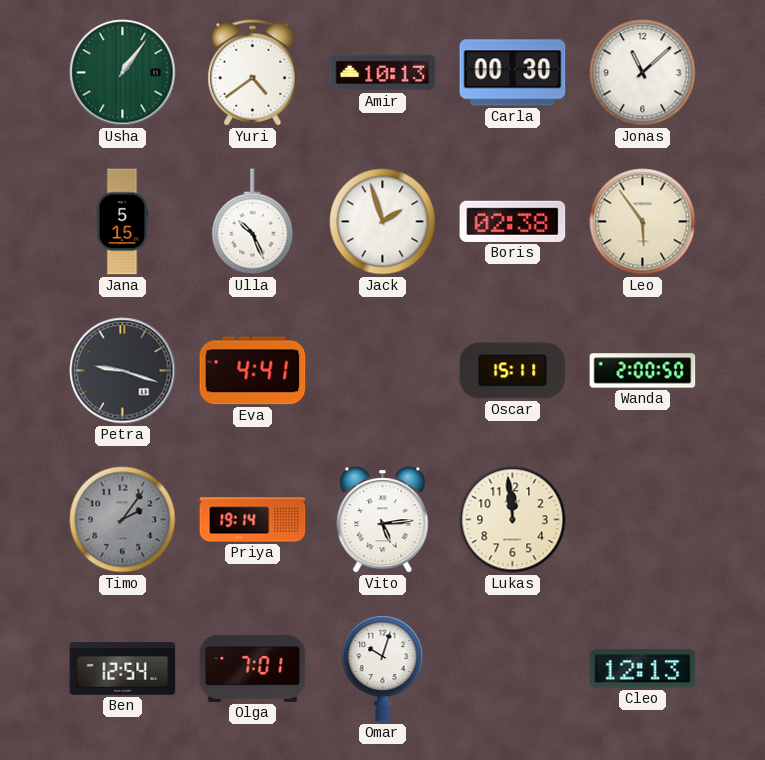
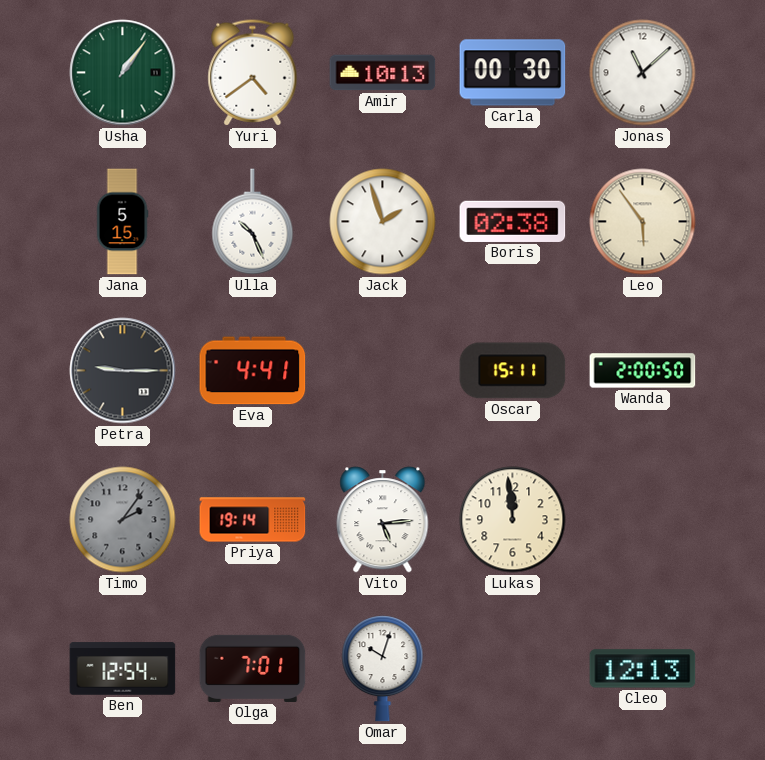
Petra: 9:18 -> 9:15
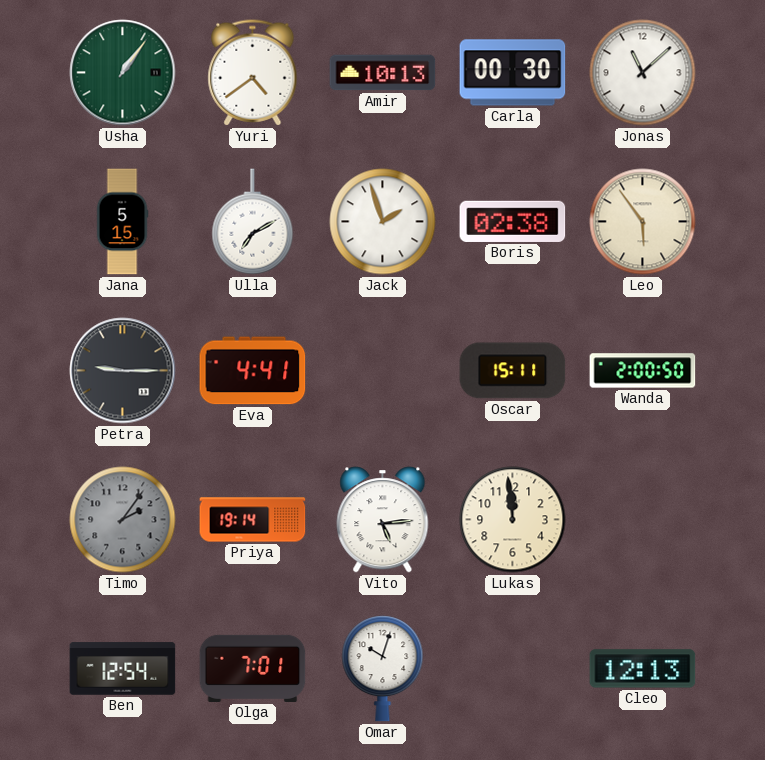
Ulla: 10:26 -> 7:10
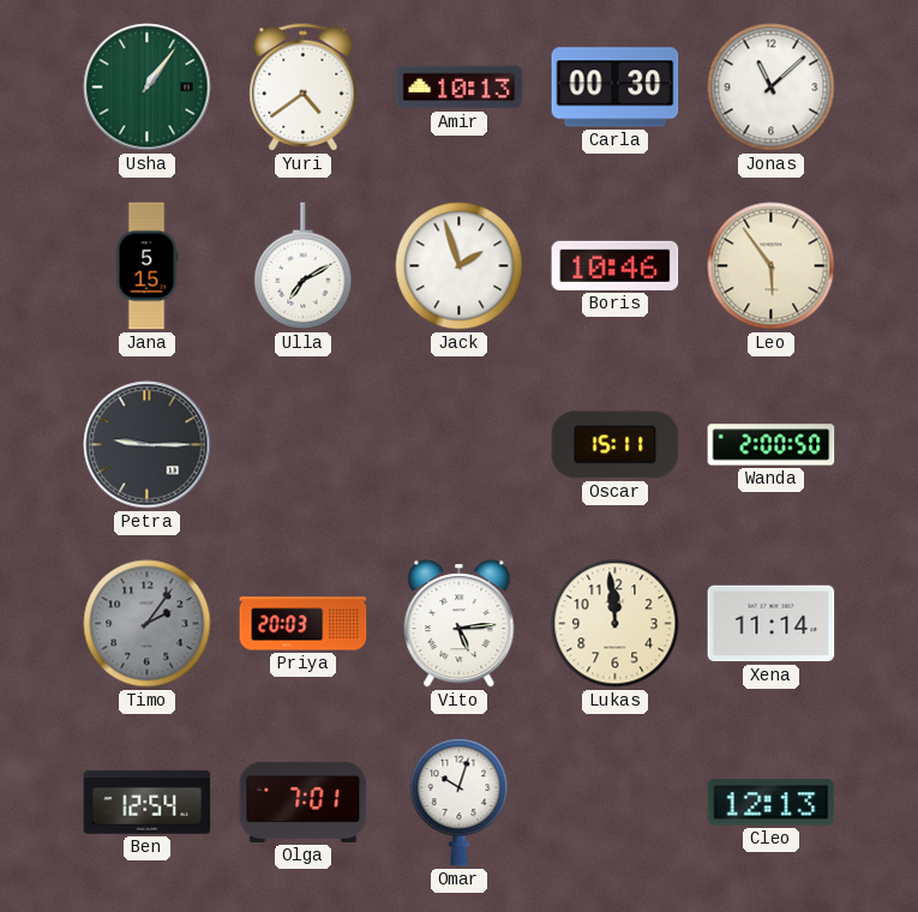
Boris: 02:38 -> 10:46
Eva: 4:41 -> none
Priya: 19:14 -> 20:03
Xena: none -> 11:14
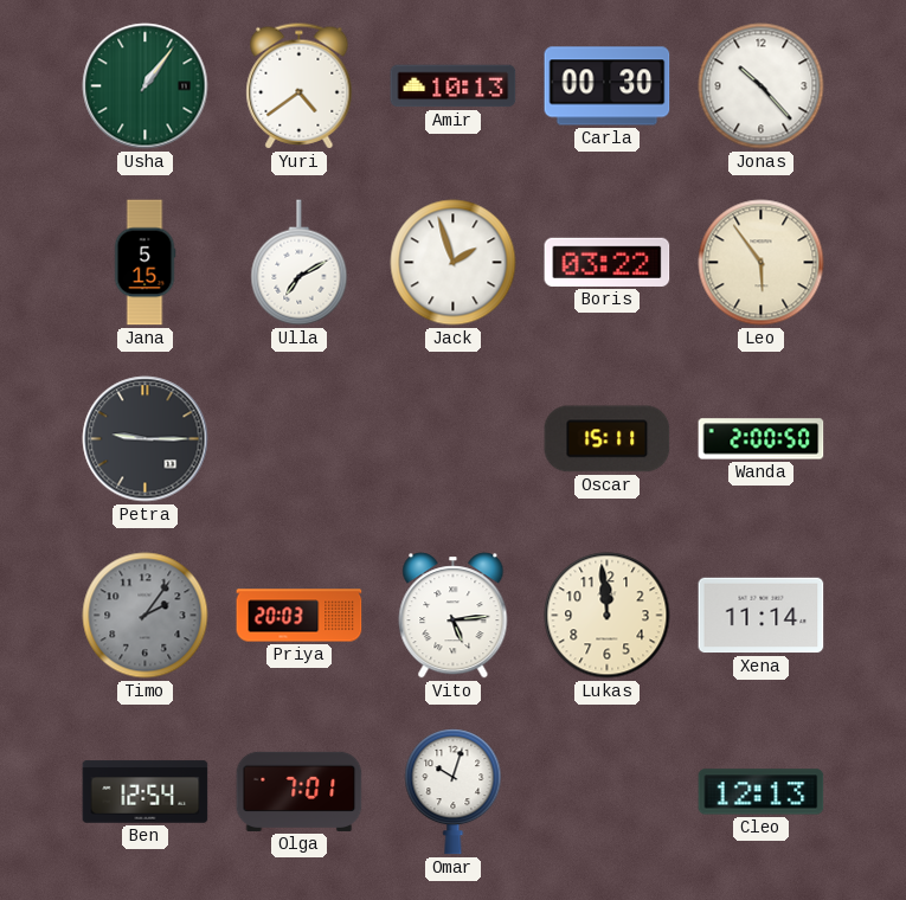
Jonas: 11:08 -> 10:23
Boris: 10:46 -> 03:22
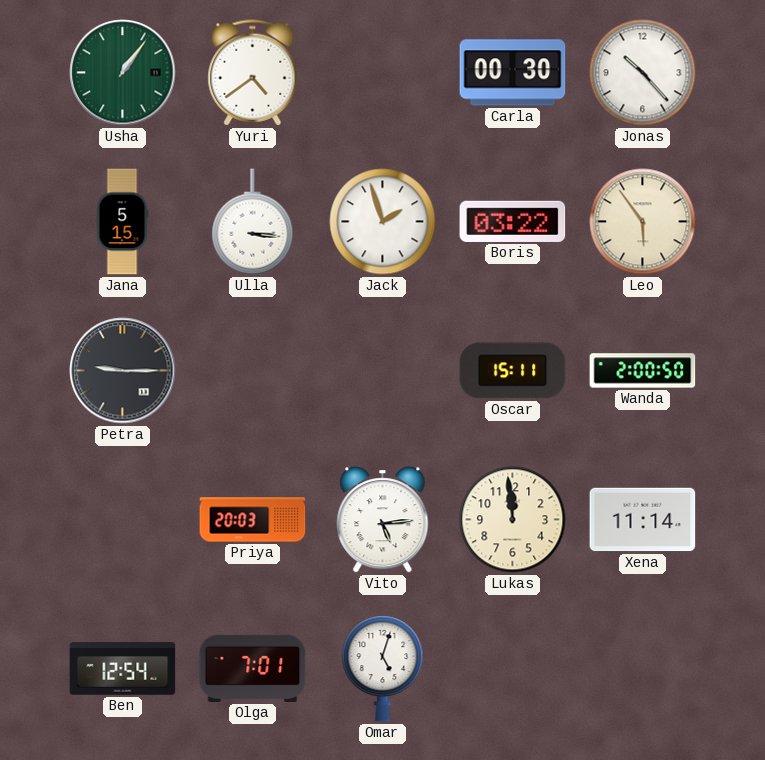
Amir: 10:13 -> none
Ulla: 7:10 -> 3:16
Timo: 2:06 -> none
Omar: 10:03 -> 5:03
Cleo: 12:13 -> none
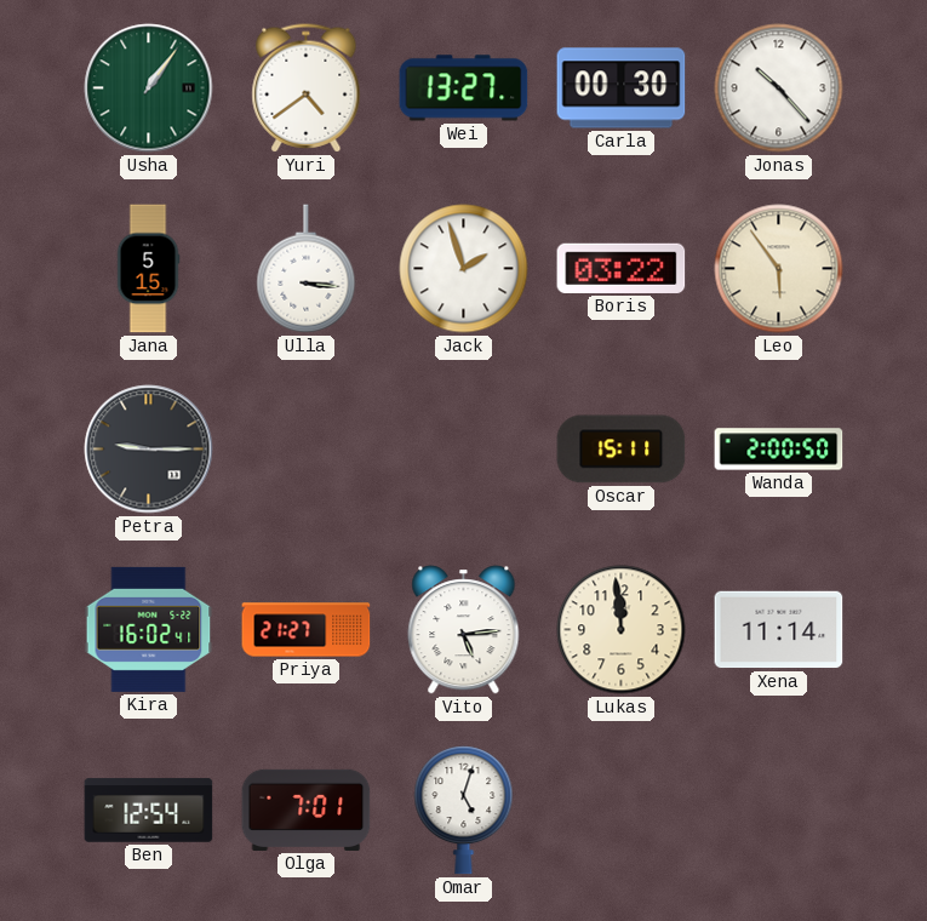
Wei: none -> 13:27
Kira: none -> 16:02
Priya: 20:03 -> 21:27
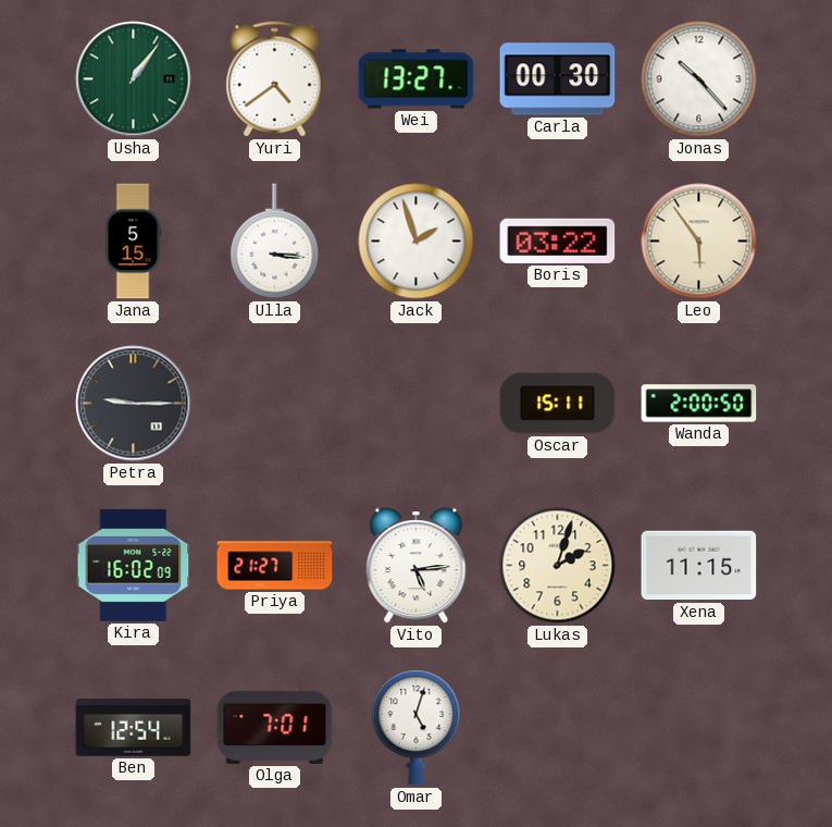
Kira: 16:02:41 -> 16:02:09
Lukas: 11:59 -> 2:03
Xena: 11:14 -> 11:15
